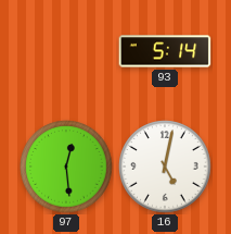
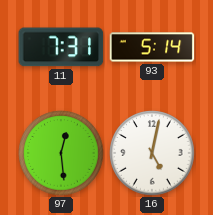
11: none -> 7:31
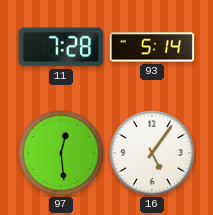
11: 7:31 -> 7:28
16: 5:02 -> 5:06
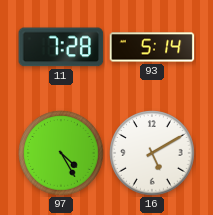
97: 12:29 -> 4:25
16: 5:06 -> 5:10
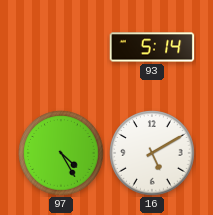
11: 7:28 -> none
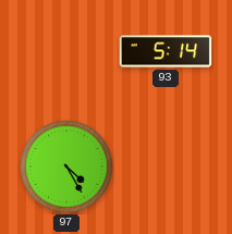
16: 5:10 -> none
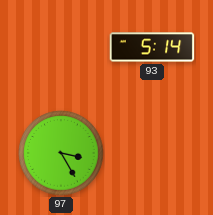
97: 4:25 -> 3:25
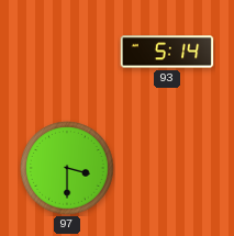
97: 3:25 -> 3:30
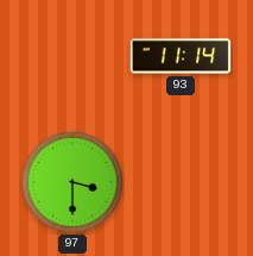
93: 5:14 -> 11:14
